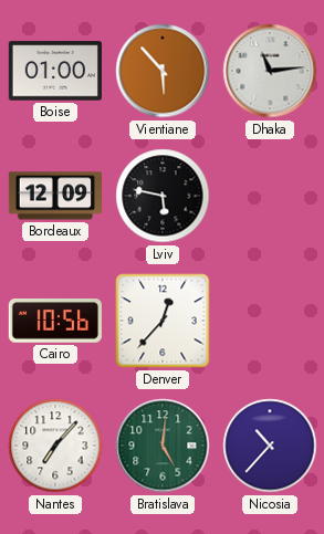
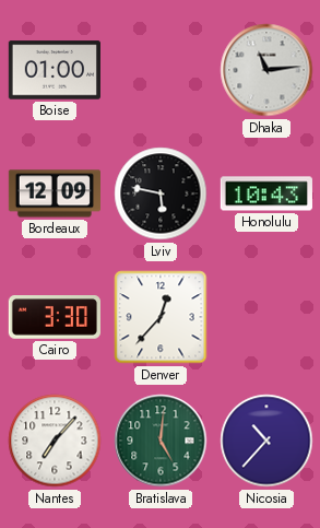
Vientiane: 5:53 -> none
Honolulu: none -> 10:43
Cairo: 10:56 -> 3:30
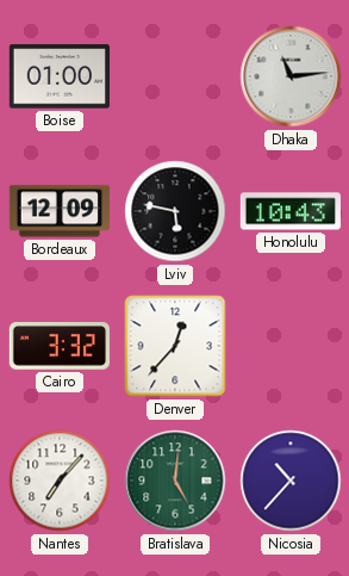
Cairo: 3:30 -> 3:32
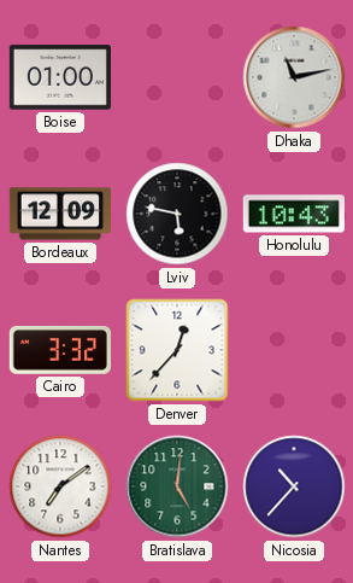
Dhaka: 11:14 -> 11:13
Nantes: 7:07 -> 7:09
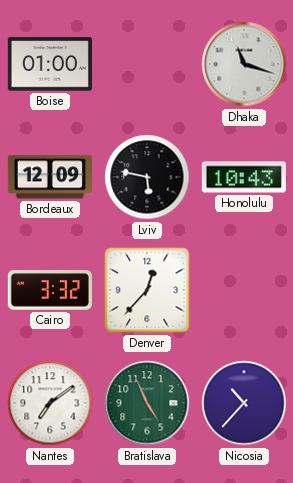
Dhaka: 11:13 -> 11:18
Bratislava: 5:01 -> 4:56
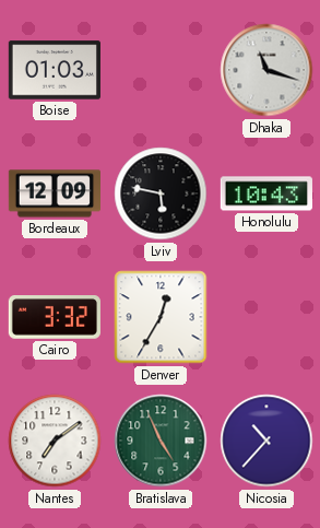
Boise: 01:00 -> 01:03
Denver: 12:37 -> 12:35
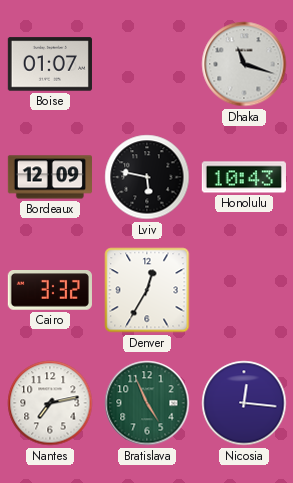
Boise: 01:03 -> 01:07
Nantes: 7:09 -> 7:13
Nicosia: 10:37 -> 12:16
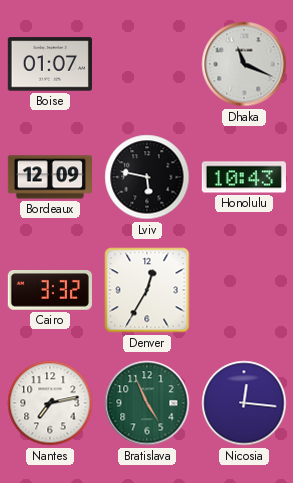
Dhaka: 11:18 -> 11:19
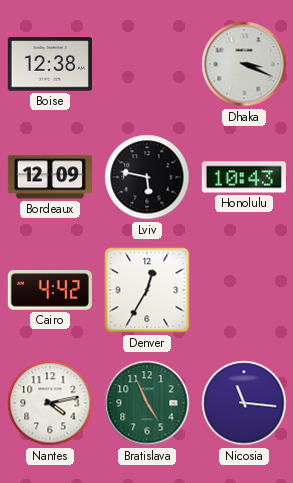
Boise: 01:07 -> 12:38
Dhaka: 11:19 -> 3:19
Cairo: 3:32 -> 4:42
Nantes: 7:13 -> 4:13
Nicosia: 12:16 -> 11:16
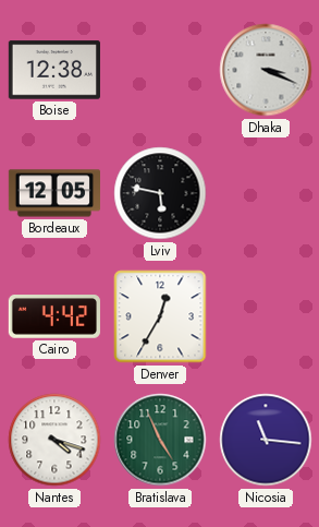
Bordeaux: 12:09 -> 12:05
Honolulu: 10:43 -> none
Nantes: 4:13 -> 4:18
